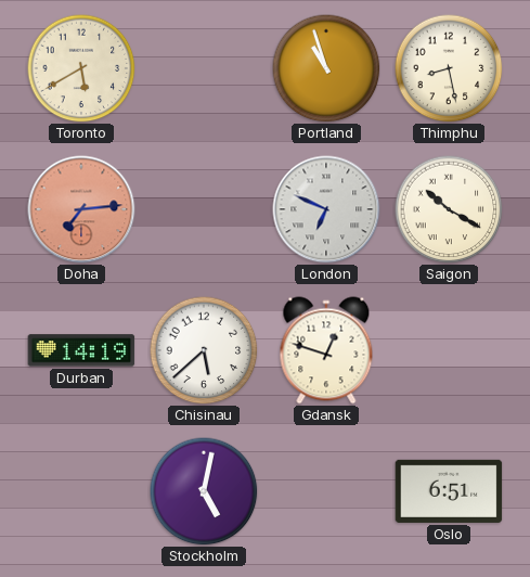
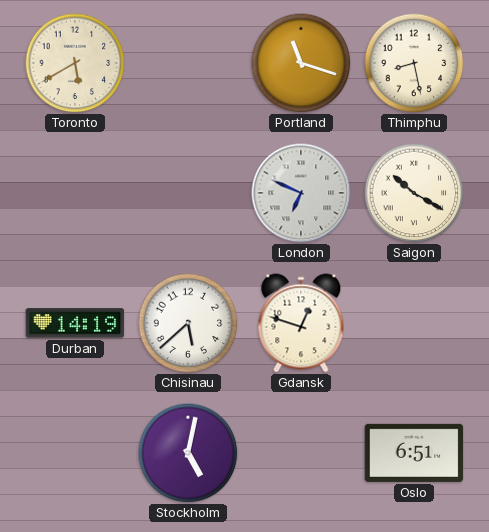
Portland: 10:57 -> 11:18
Doha: 7:14 -> none
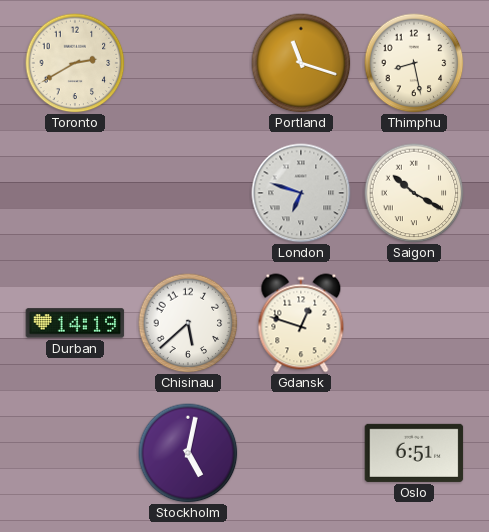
Toronto: 5:40 -> 2:40
London: 6:49 -> 6:48
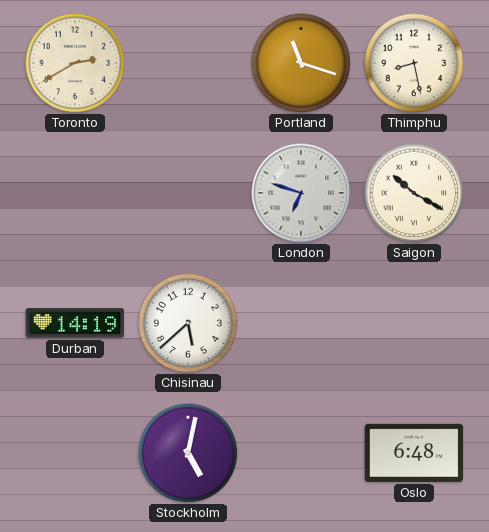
Gdansk: 12:48 -> none
Oslo: 6:51 -> 6:48
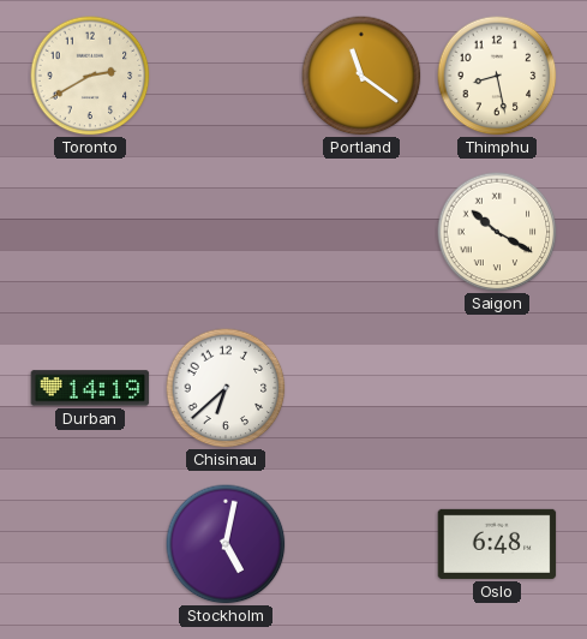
Portland: 11:18 -> 11:21
London: 6:48 -> none
Chisinau: 5:38 -> 6:38
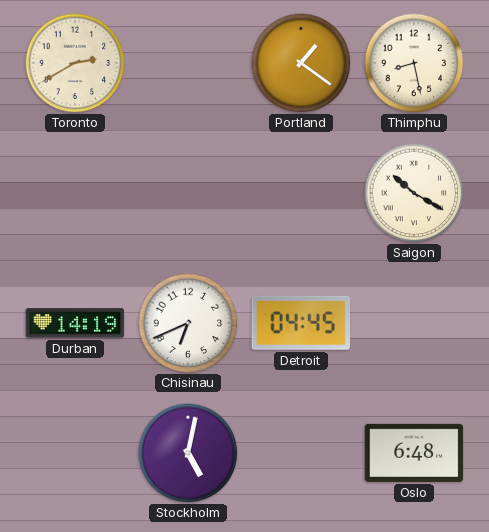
Portland: 11:21 -> 1:21
Chisinau: 6:38 -> 6:41
Detroit: none -> 04:45
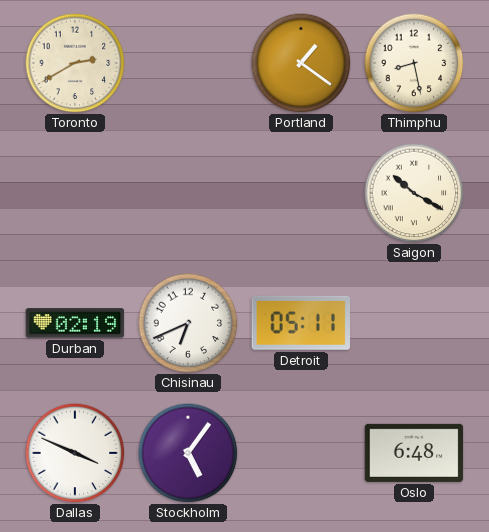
Durban: 14:19 -> 02:19
Detroit: 04:45 -> 05:11
Dallas: none -> 3:49
Stockholm: 5:02 -> 5:06
